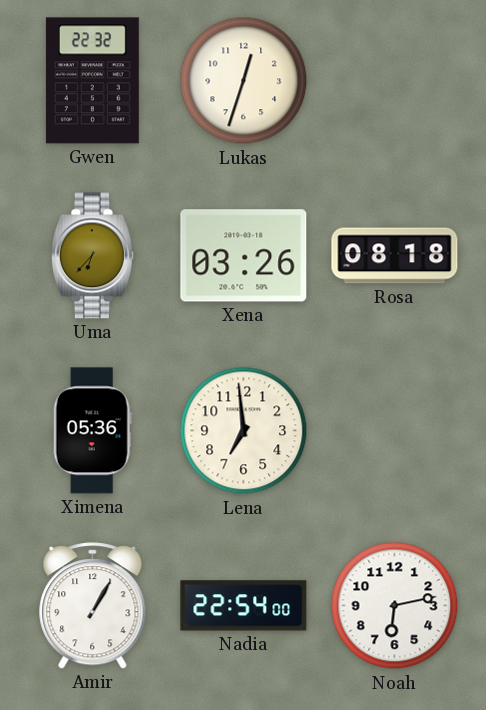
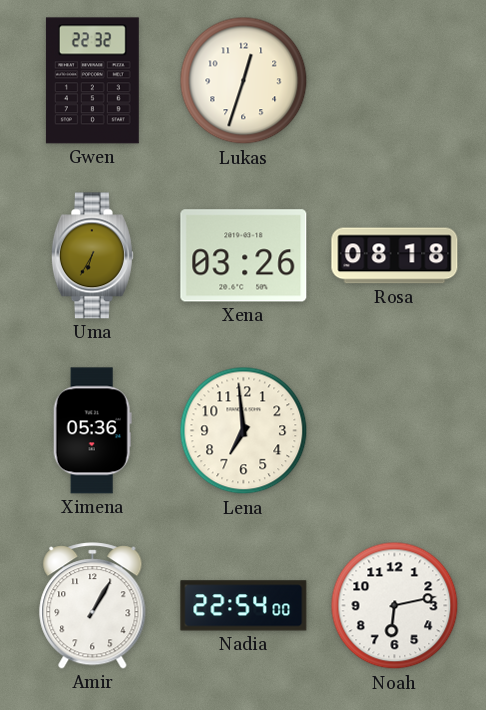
Uma: 6:37 -> 6:35
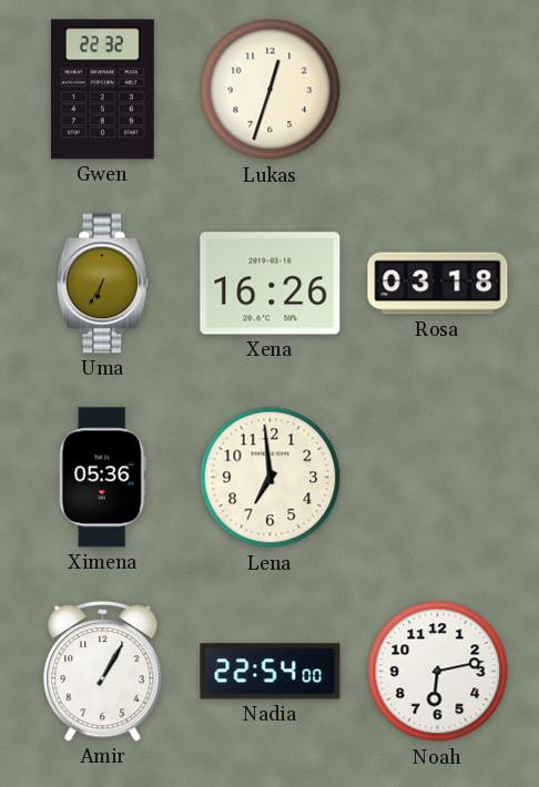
Xena: 03:26 -> 16:26
Rosa: 08:18 -> 03:18
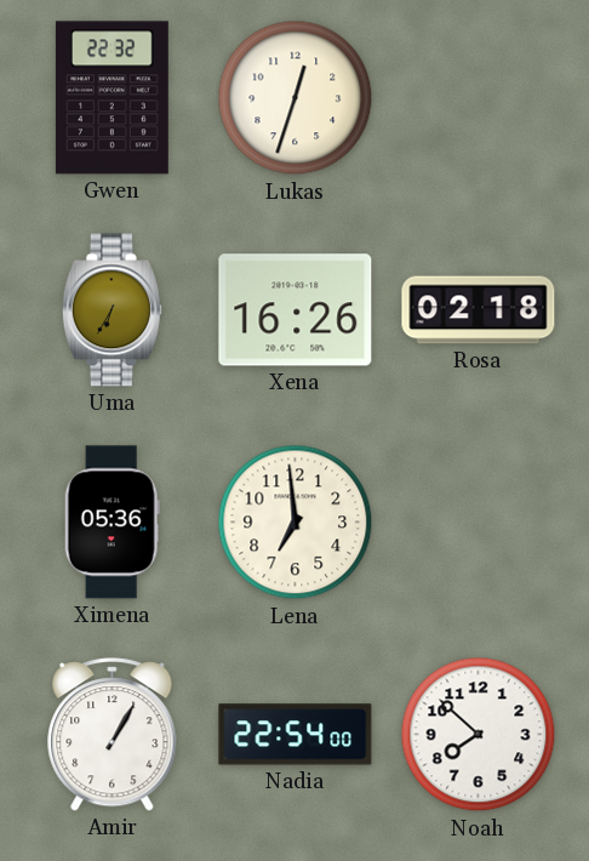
Rosa: 03:18 -> 02:18
Noah: 6:13 -> 7:52
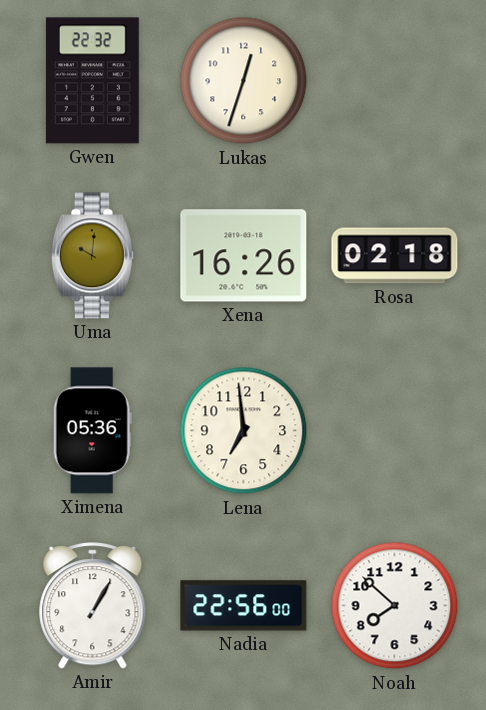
Uma: 6:35 -> 10:01
Nadia: 22:54 -> 22:56
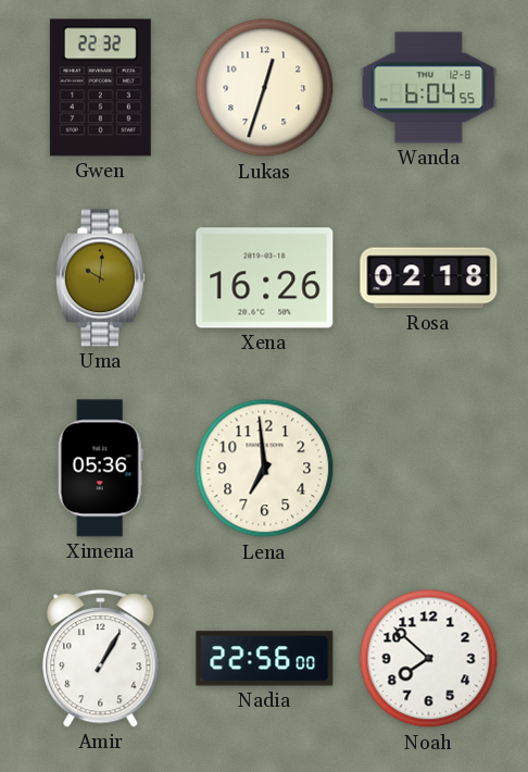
Wanda: none -> 6:04
